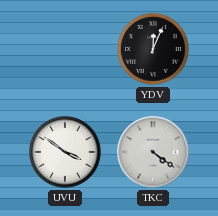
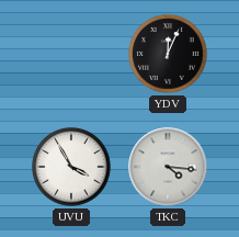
UVU: 3:51 -> 3:55
TKC: 4:21 -> 4:16
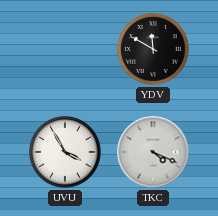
YDV: 12:04 -> 11:50
TKC: 4:16 -> 4:19
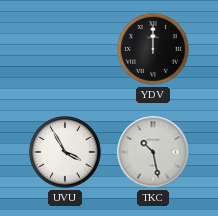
YDV: 11:50 -> 12:00
TKC: 4:19 -> 10:28
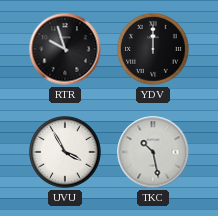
RTR: none -> 9:57
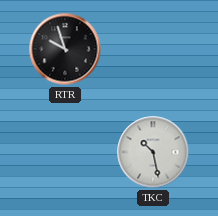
YDV: 12:00 -> none
UVU: 3:55 -> none
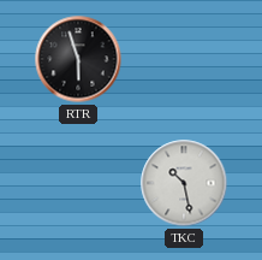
RTR: 9:57 -> 5:57
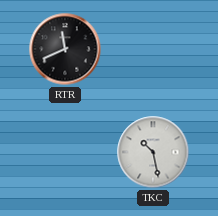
RTR: 5:57 -> 11:41
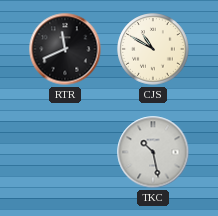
CJS: none -> 10:50
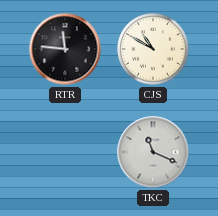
RTR: 11:41 -> 11:46
TKC: 10:28 -> 11:19
